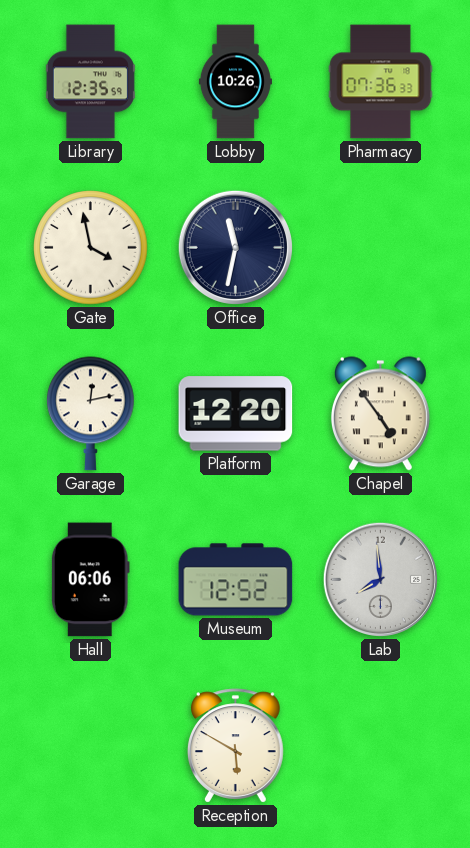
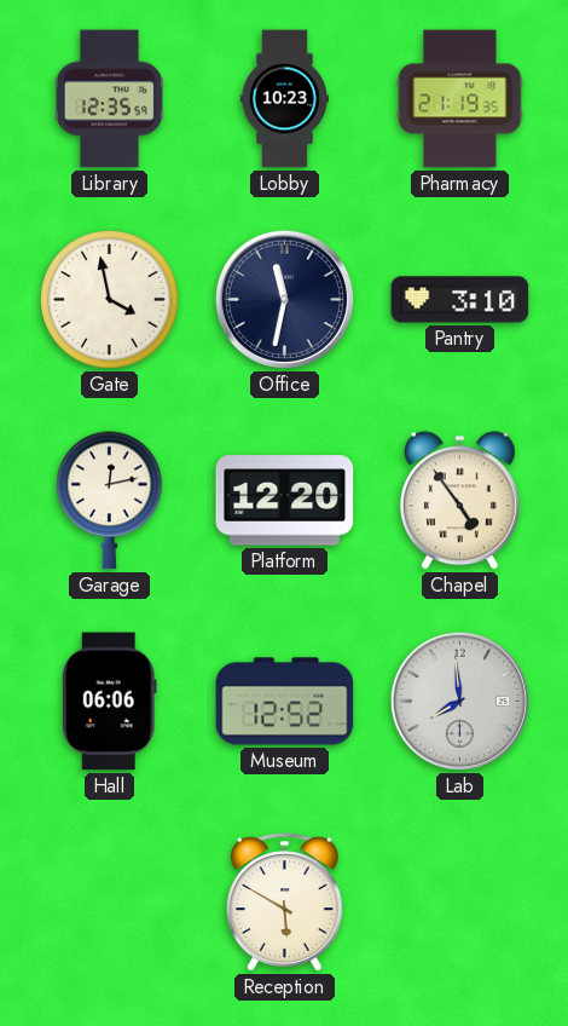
Lobby: 10:26 -> 10:23
Pharmacy: 07:36 -> 21:19
Pantry: none -> 3:10
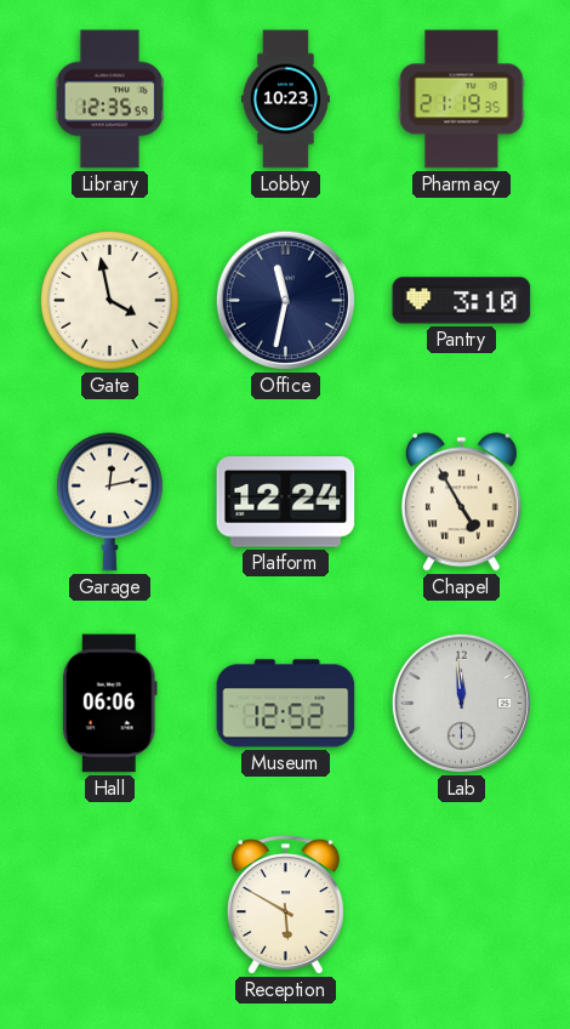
Platform: 12:20 -> 12:24
Chapel: 4:54 -> 4:55
Lab: 7:59 -> 11:59
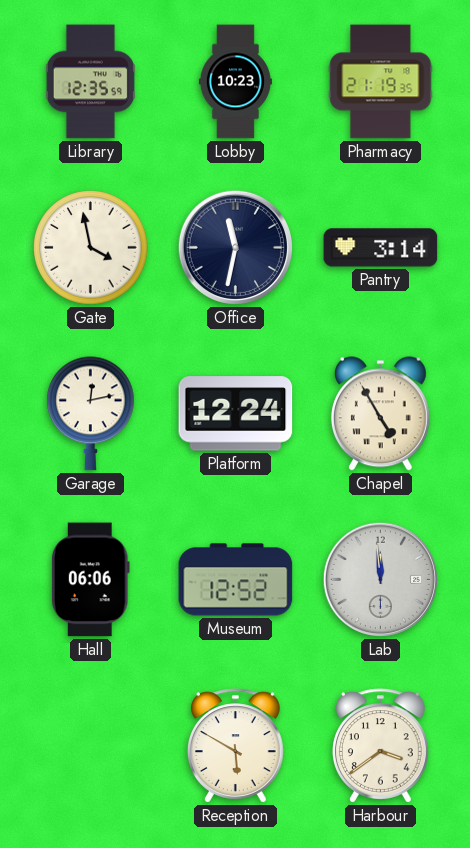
Pantry: 3:10 -> 3:14
Harbour: none -> 3:39
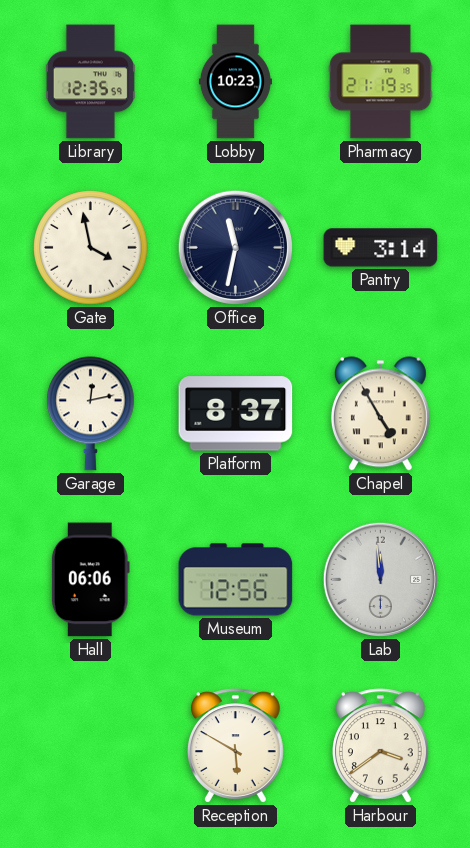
Platform: 12:24 -> 8:37
Museum: 12:52 -> 12:56
